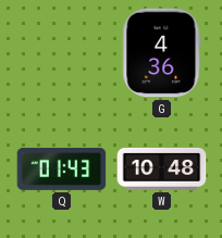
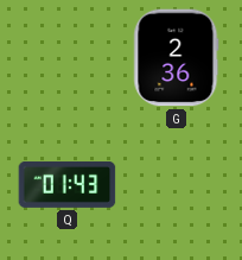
G: 4:36 -> 2:36
W: 10:48 -> none
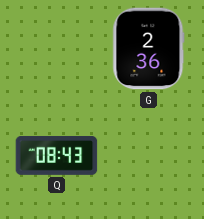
Q: 01:43 -> 08:43
